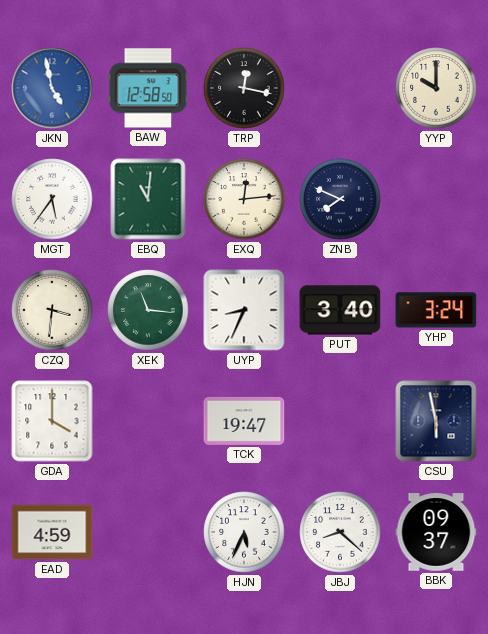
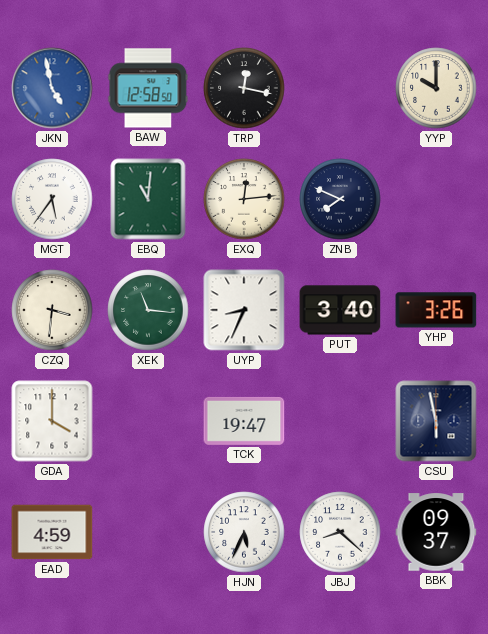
YHP: 3:24 -> 3:26
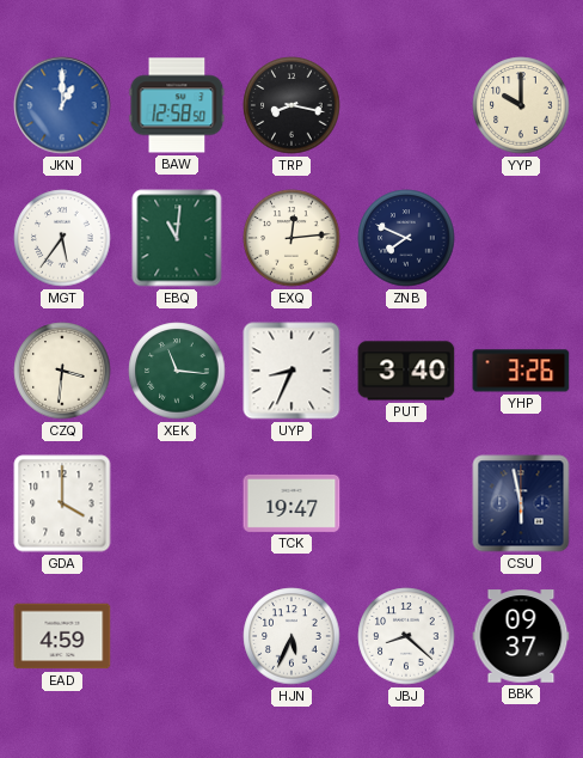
JKN: 4:58 -> 1:00
TRP: 12:17 -> 8:17
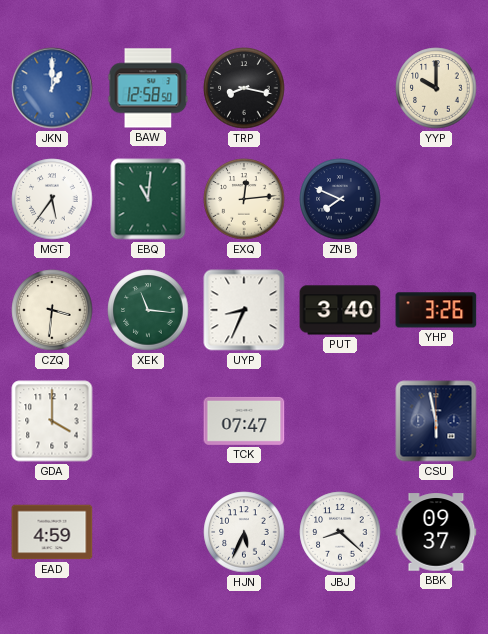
TCK: 19:47 -> 07:47
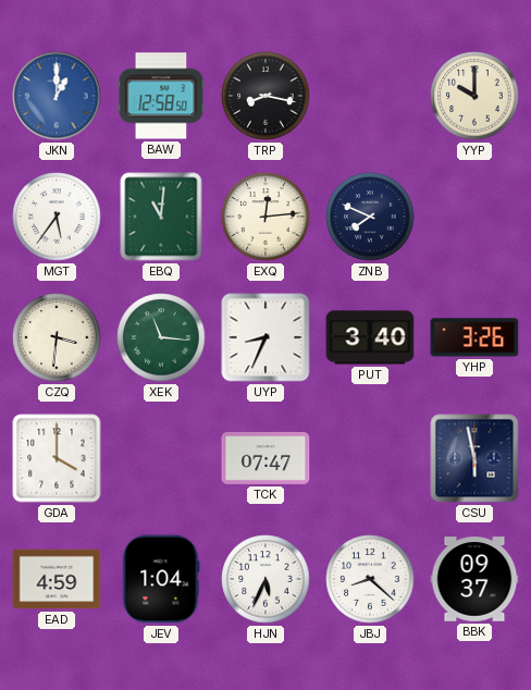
JEV: none -> 1:04
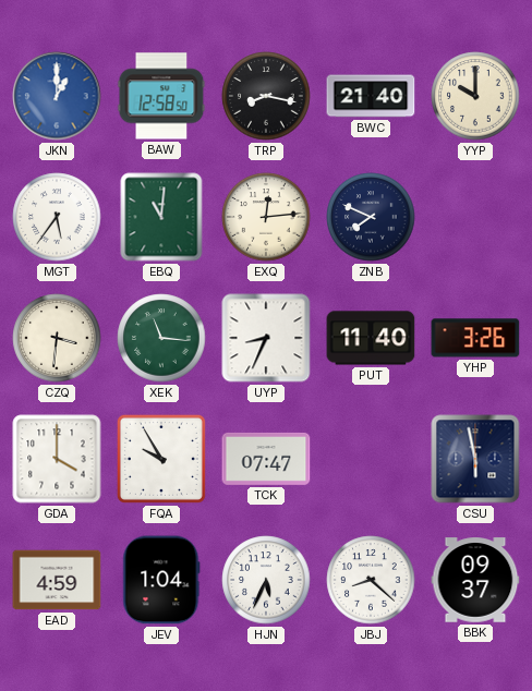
BWC: none -> 21:40
PUT: 3:40 -> 11:40
FQA: none -> 9:55
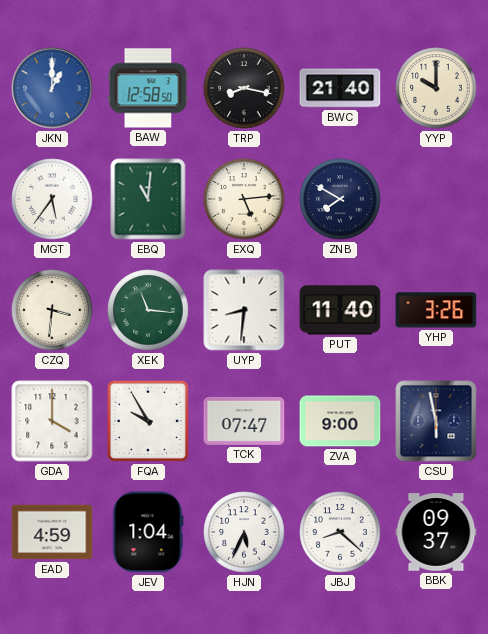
EXQ: 12:14 -> 5:14
ZNB: 7:49 -> 7:50
UYP: 8:34 -> 8:31
ZVA: none -> 9:00
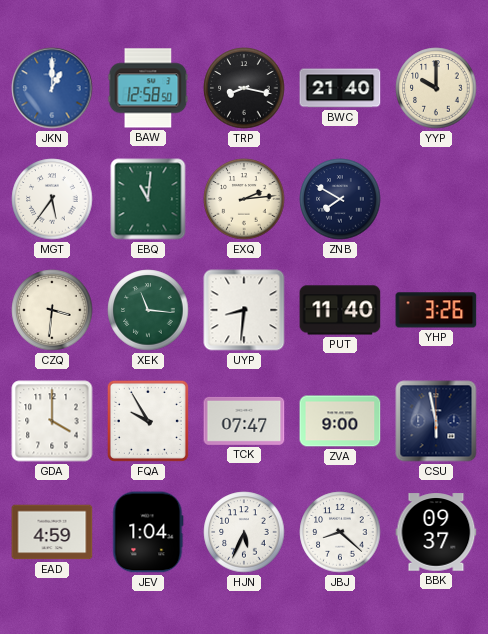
EXQ: 5:14 -> 2:14
